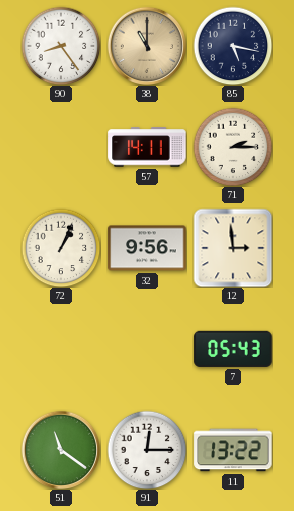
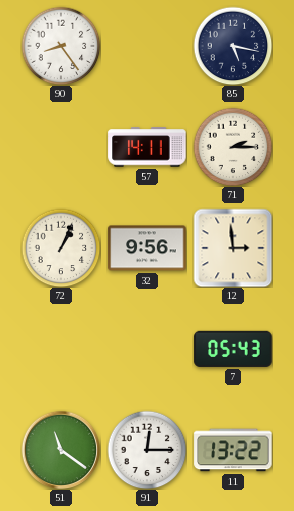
38: 11:00 -> none
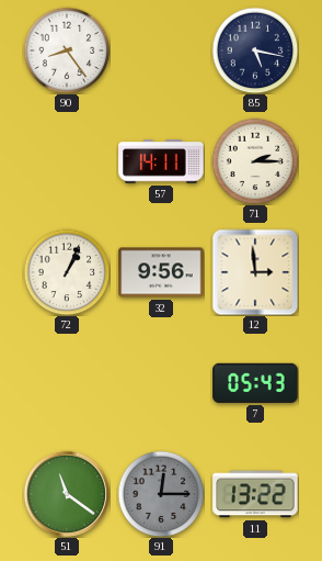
91 dial: white -> grey
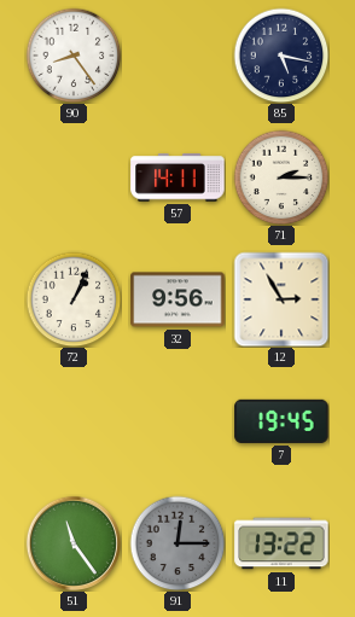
12: 2:59 -> 2:55
7: 05:43 -> 19:45
51: 11:21 -> 11:24
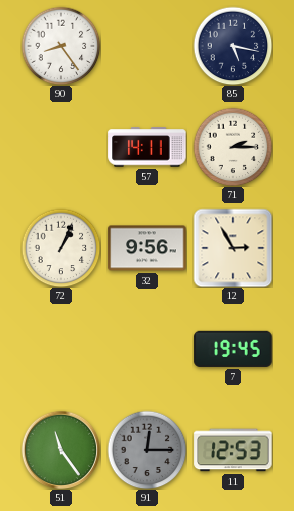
11: 13:22 -> 12:53
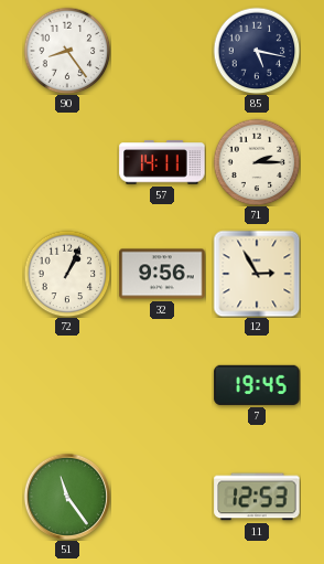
91: 12:15 -> none
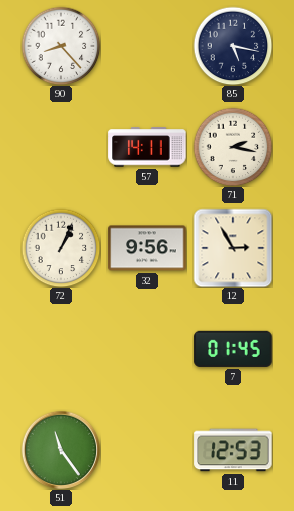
90: 8:24 -> 8:23
71: 2:15 -> 2:17
7: 19:45 -> 01:45
